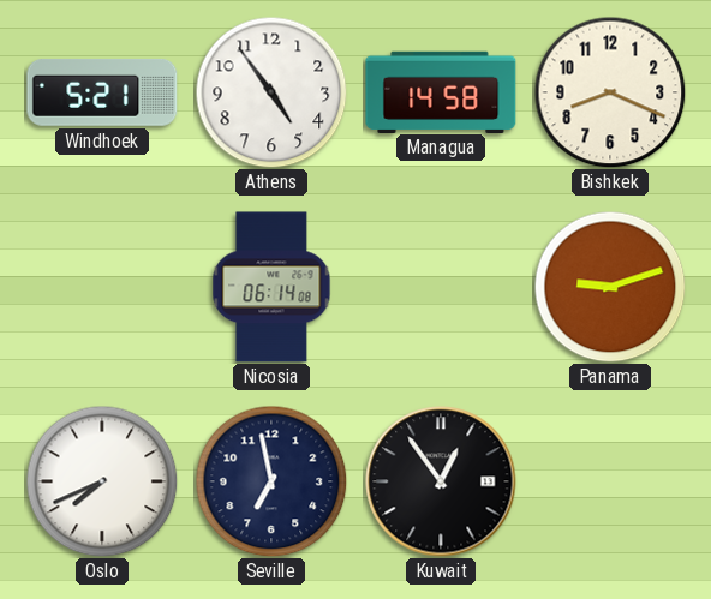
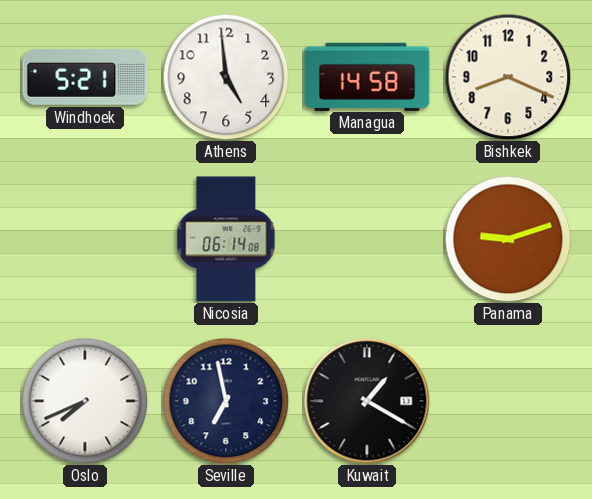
Athens: 4:54 -> 4:59
Kuwait: 12:54 -> 1:20
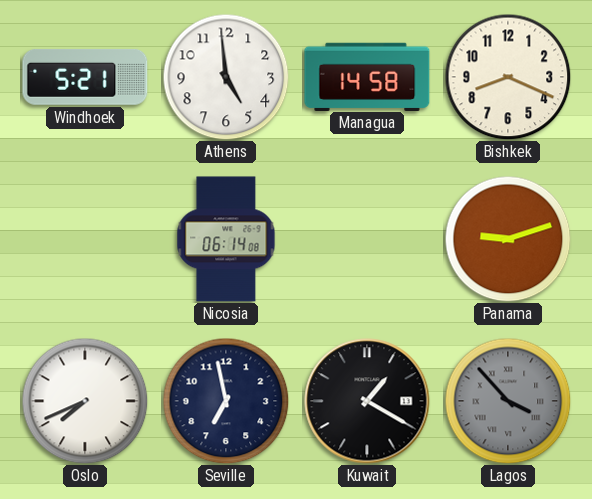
Lagos: none -> 3:53
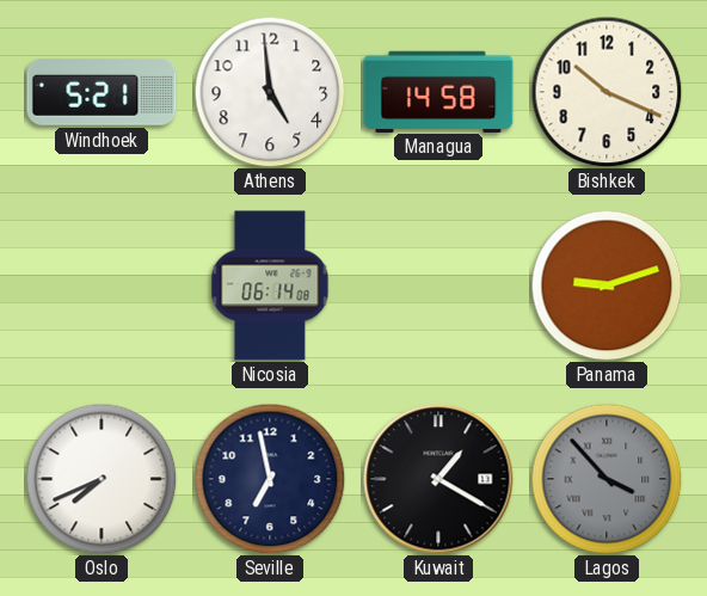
Bishkek: 8:19 -> 10:19
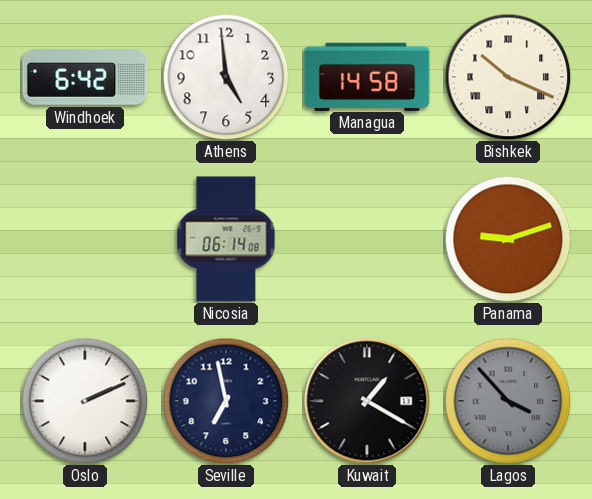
Windhoek: 5:21 -> 6:42
Bishkek numerals: Arabic -> Roman
Oslo: 7:41 -> 2:11
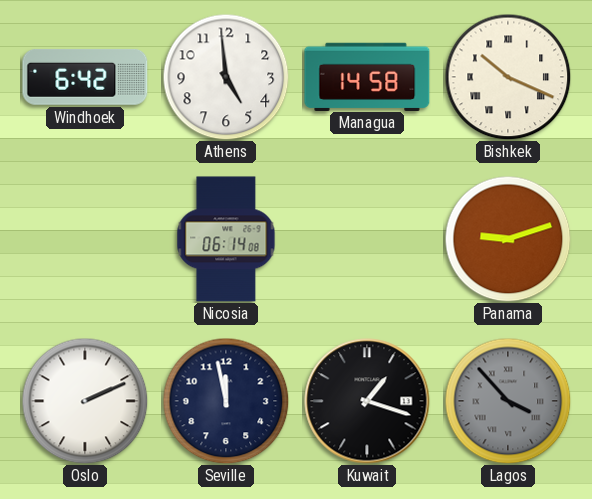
Seville: 6:58 -> 11:58
Kuwait: 1:20 -> 1:18
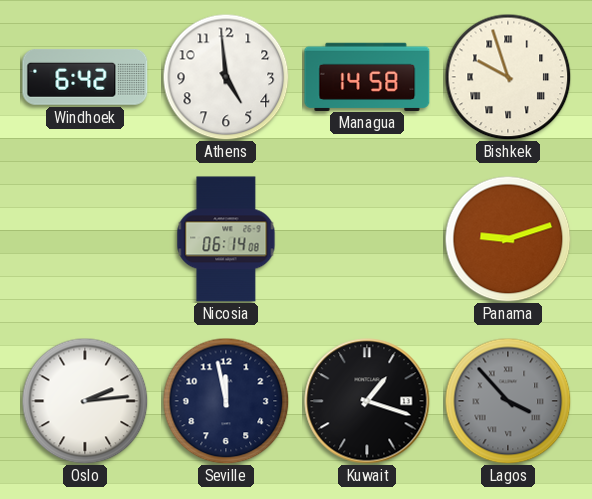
Bishkek: 10:19 -> 9:57
Oslo: 2:11 -> 2:14
